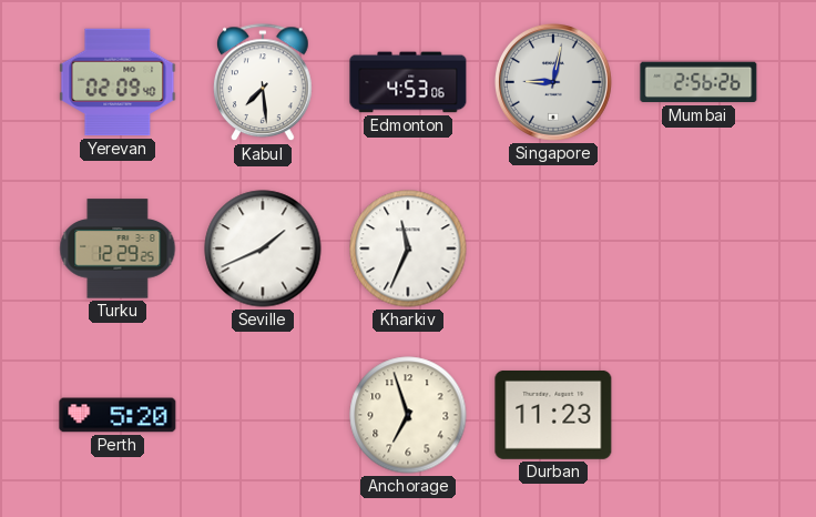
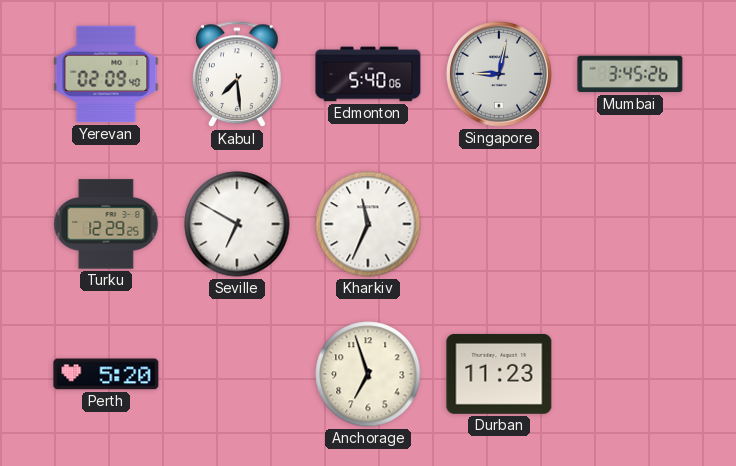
Edmonton: 4:53 -> 5:40
Mumbai: 2:56 -> 3:45
Seville: 1:41 -> 6:50
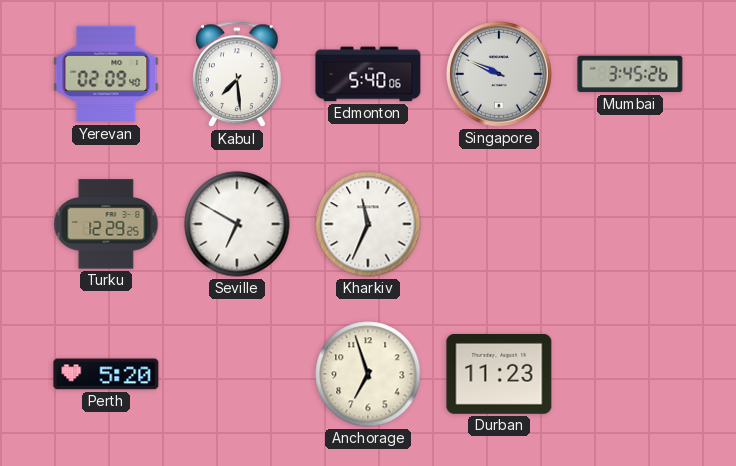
Singapore: 9:02 -> 9:49
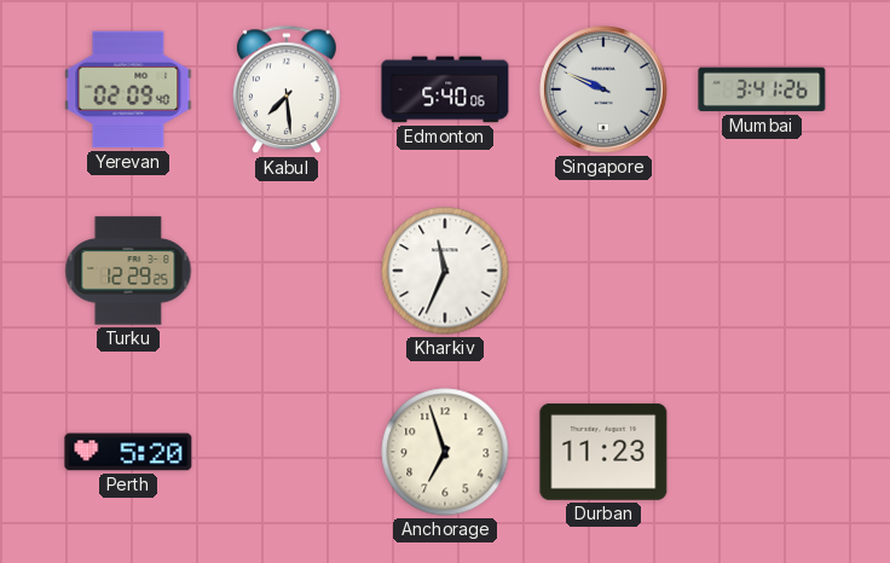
Mumbai: 3:45 -> 3:41
Seville: 6:50 -> none
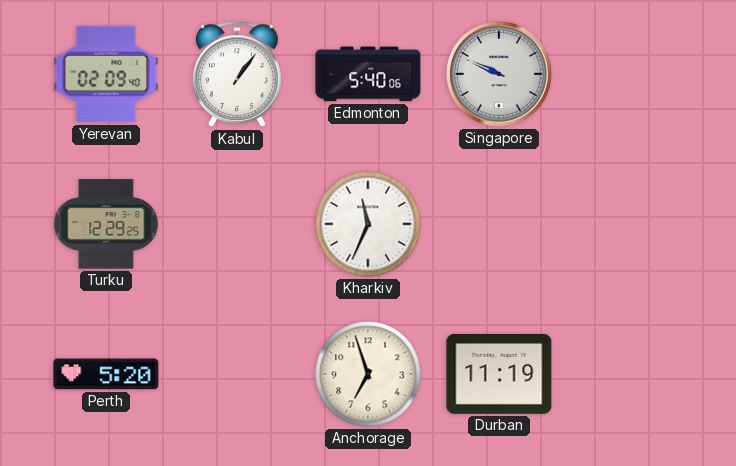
Kabul: 7:29 -> 1:06
Mumbai: 3:41 -> none
Durban: 11:23 -> 11:19
